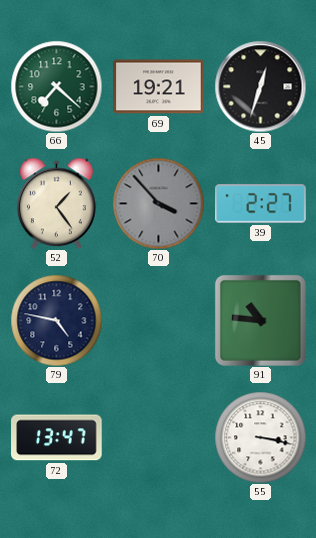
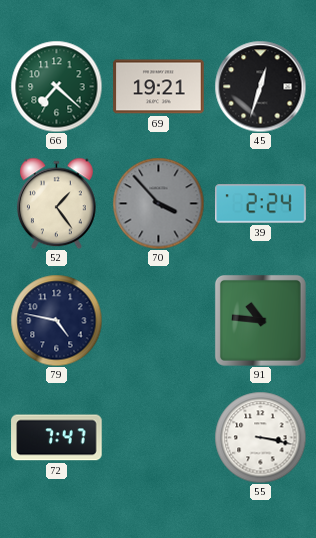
39: 2:27 -> 2:24
72: 13:47 -> 7:47
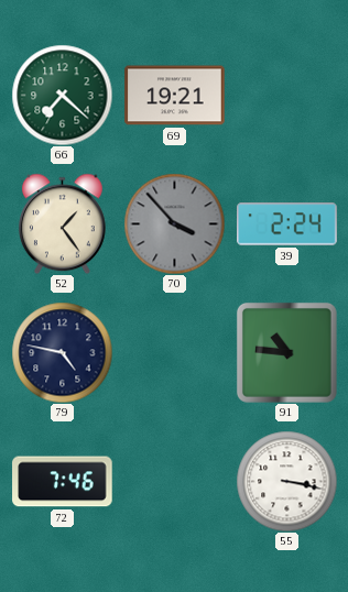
45: 12:33 -> none
72: 7:47 -> 7:46
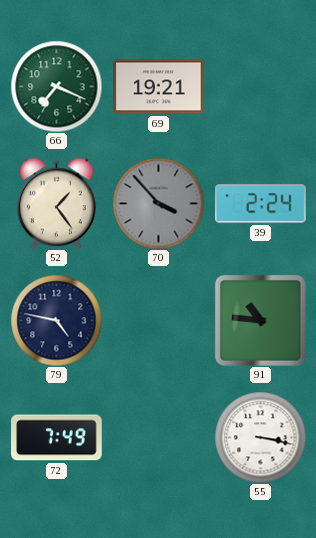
66: 7:22 -> 7:19
72: 7:46 -> 7:49
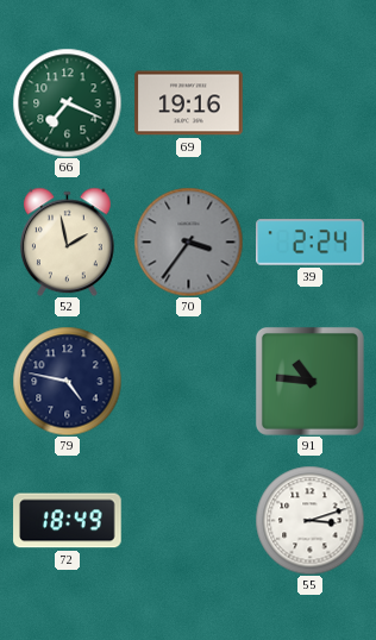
69: 19:21 -> 19:16
52: 1:24 -> 1:58
70: 3:53 -> 3:36
72: 7:49 -> 18:49
55: 3:17 -> 3:12
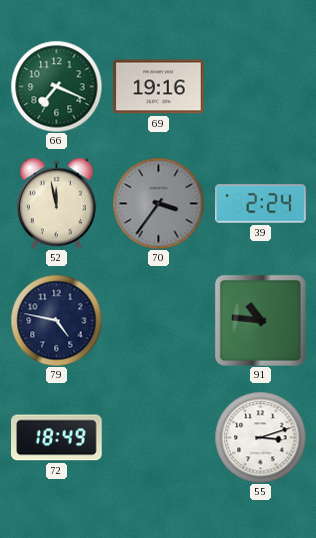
52: 1:58 -> 11:58
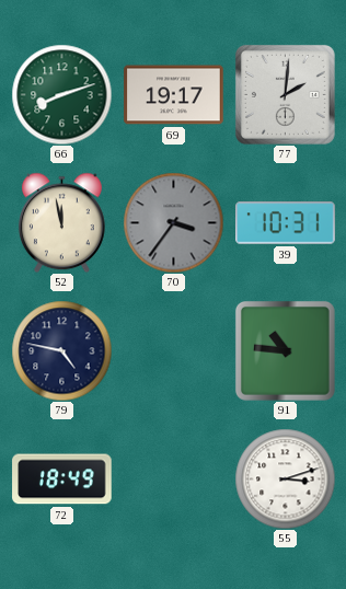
66: 7:19 -> 8:12
69: 19:16 -> 19:17
77: none -> 2:01
39: 2:24 -> 10:31
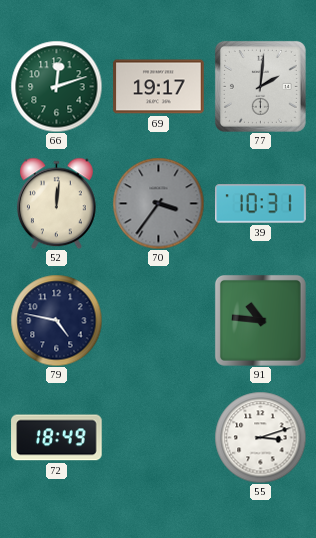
66: 8:12 -> 12:12
52: 11:58 -> 12:01
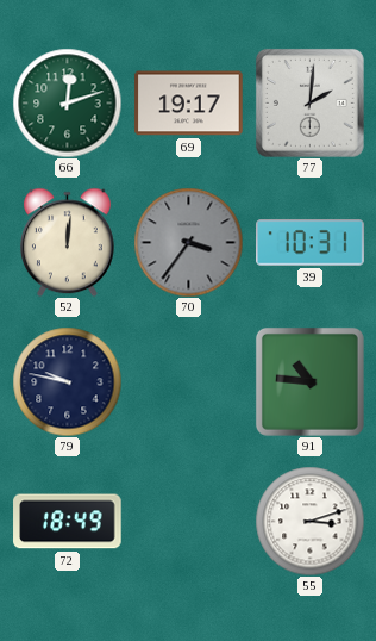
79: 4:47 -> 9:47
